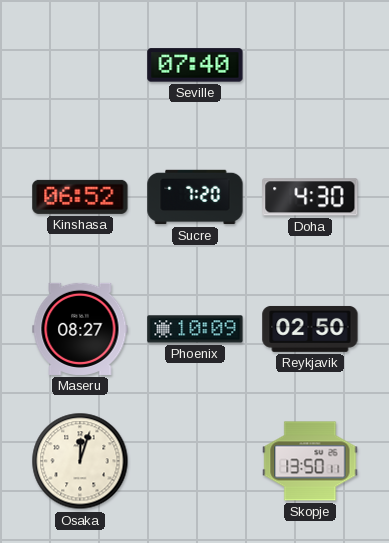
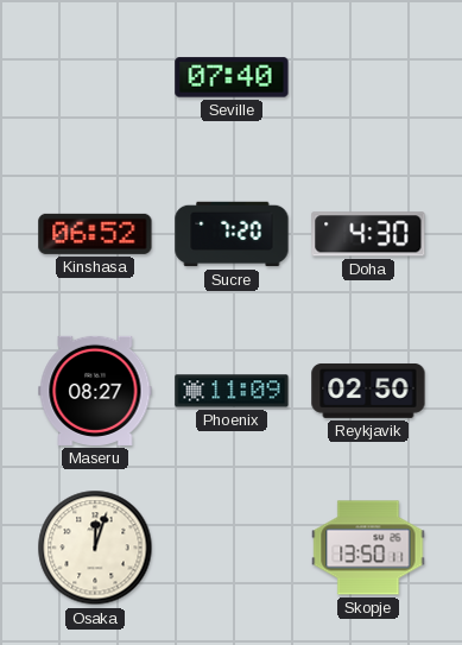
Phoenix: 10:09 -> 11:09
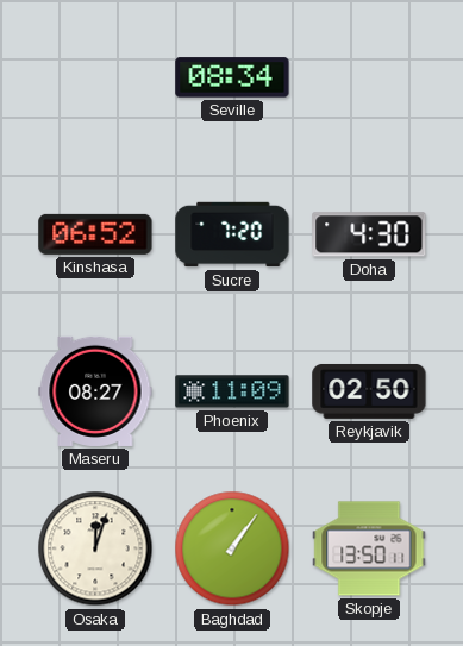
Seville: 07:40 -> 08:34
Baghdad: none -> 1:06
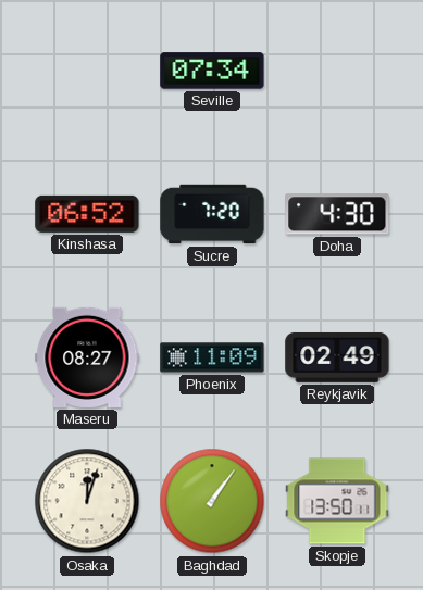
Seville: 08:34 -> 07:34
Reykjavik: 02:50 -> 02:49
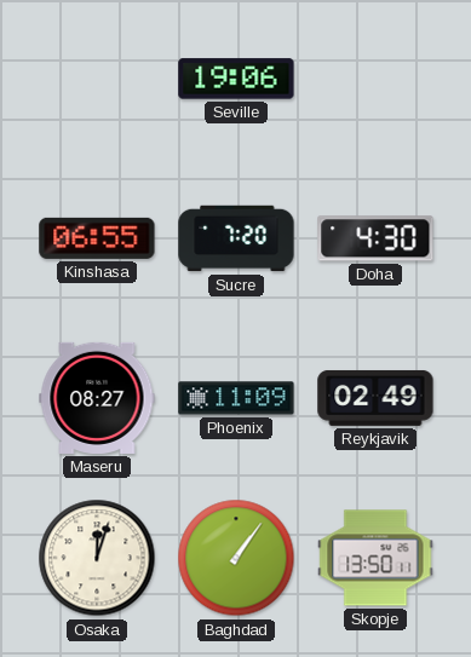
Seville: 07:34 -> 19:06
Kinshasa: 06:52 -> 06:55
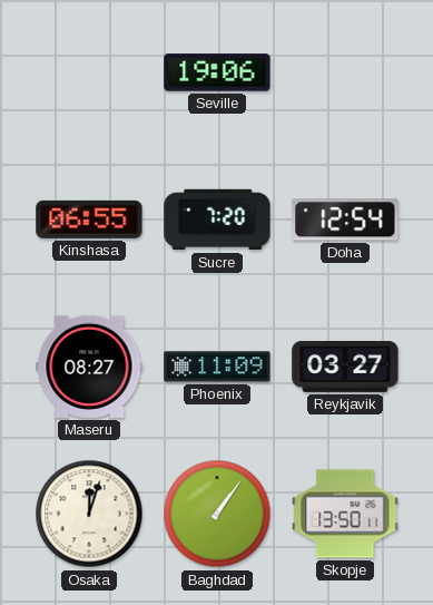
Doha: 4:30 -> 12:54
Reykjavik: 02:49 -> 03:27
